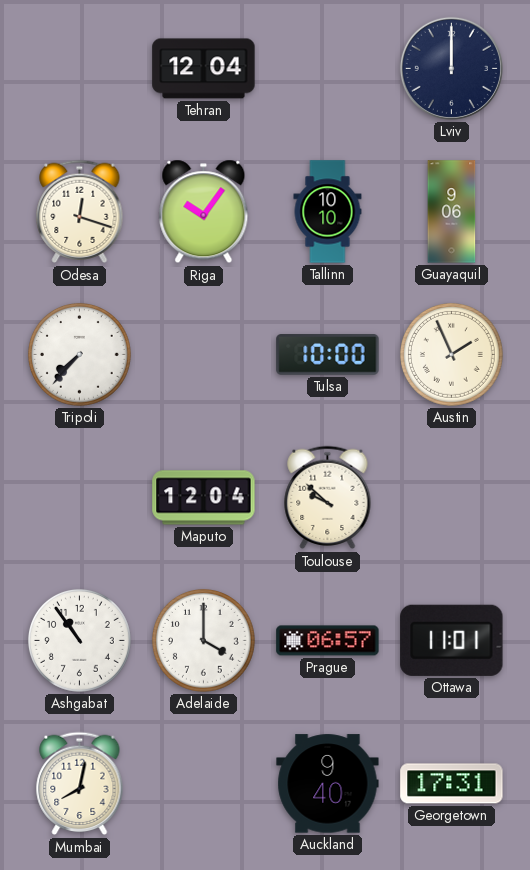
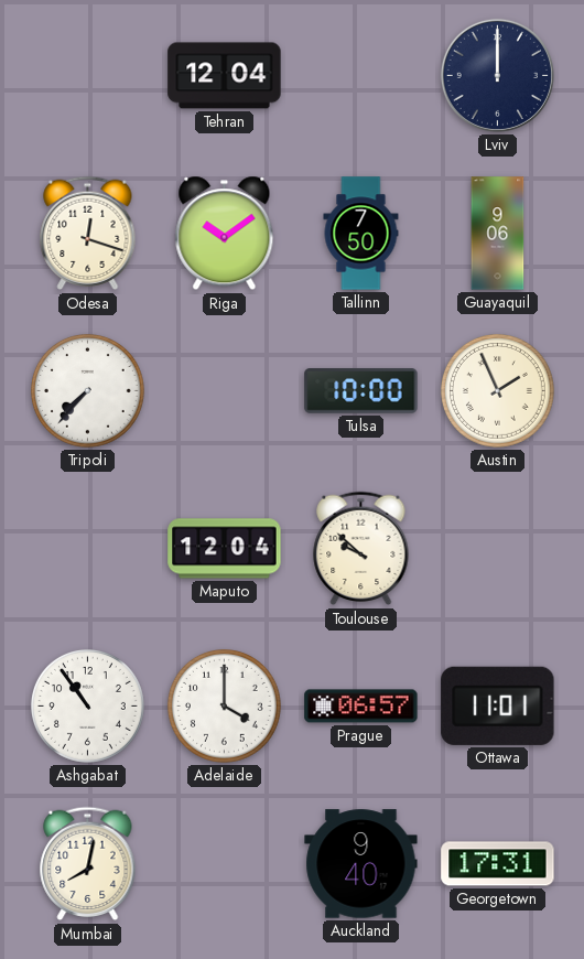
Riga: 10:06 -> 10:09
Tallinn: 10:10 -> 7:50
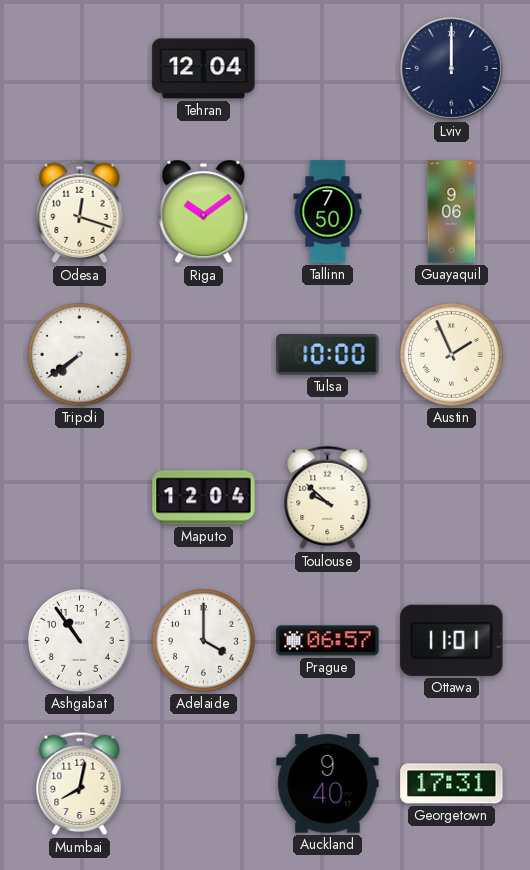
Tripoli: 7:37 -> 7:39
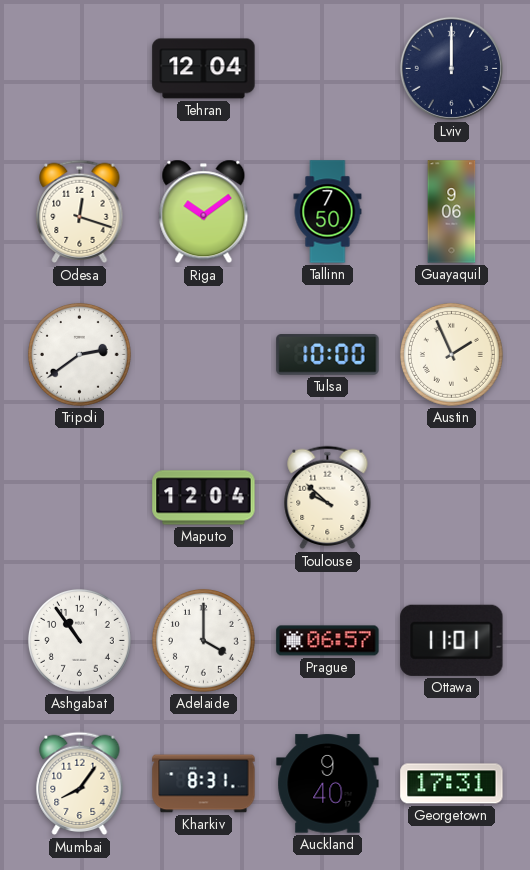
Tripoli: 7:39 -> 2:39
Mumbai: 8:02 -> 8:06
Kharkiv: none -> 8:31
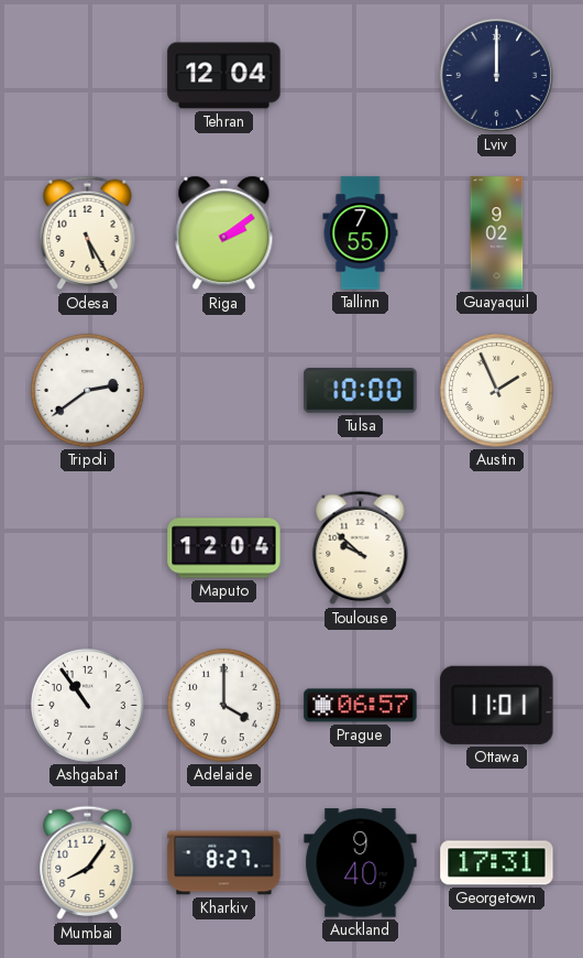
Odesa: 12:18 -> 5:25
Riga: 10:09 -> 2:09
Tallinn: 7:50 -> 7:55
Guayaquil: 9:06 -> 9:02
Kharkiv: 8:31 -> 8:27
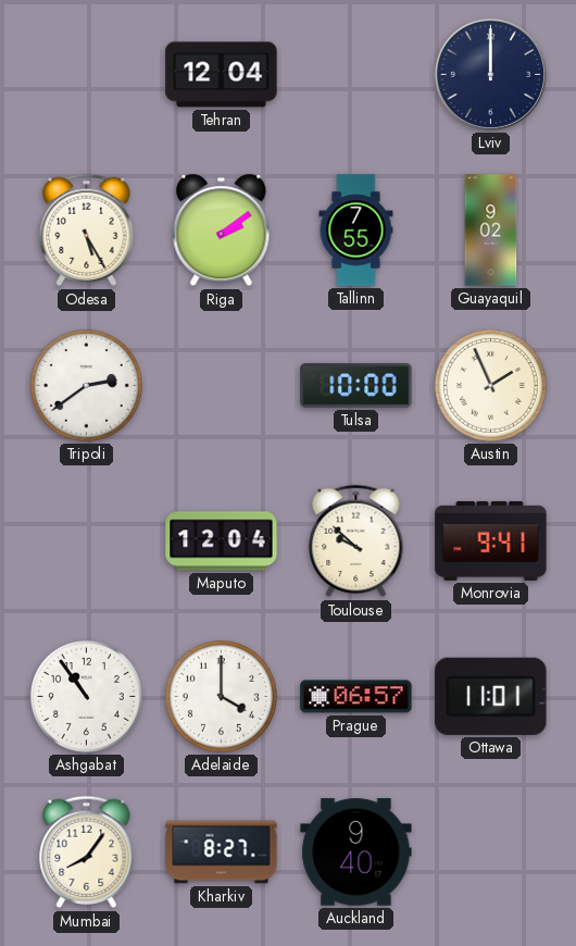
Monrovia: none -> 9:41
Georgetown: 17:31 -> none
